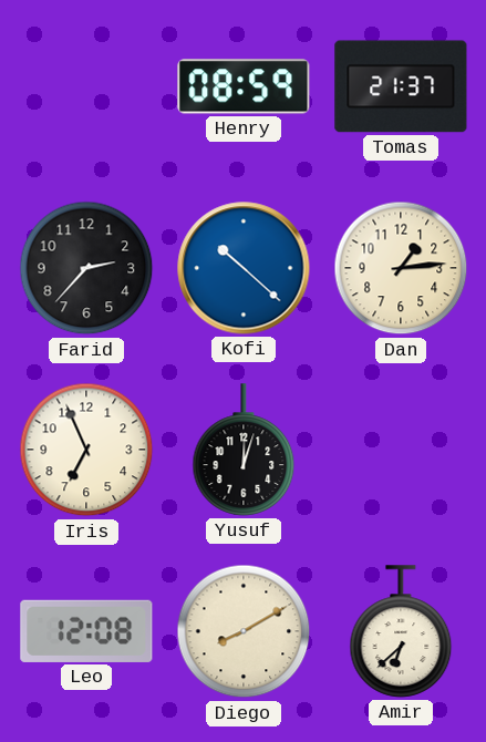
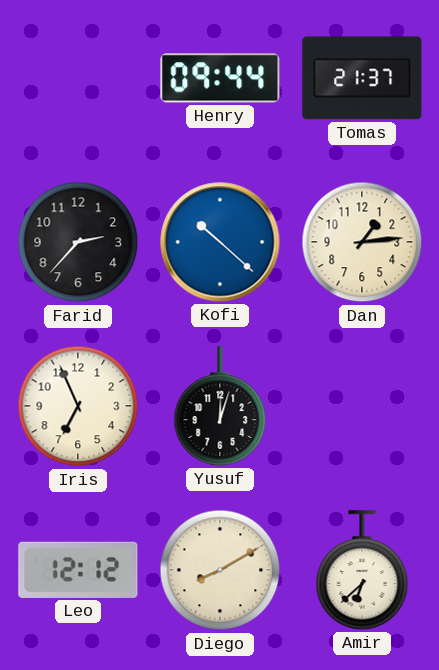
Henry: 08:59 -> 09:44
Leo: 12:08 -> 12:12
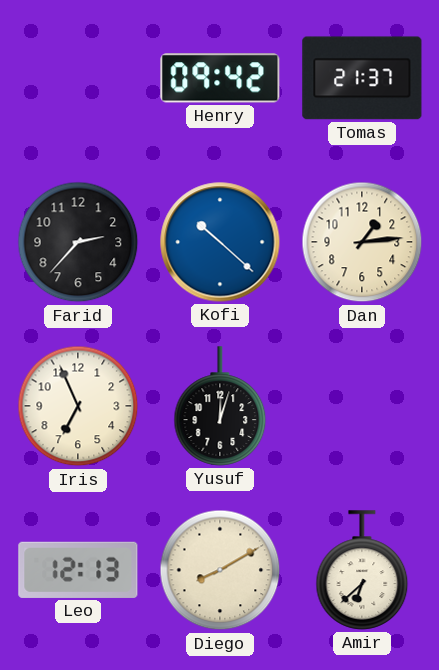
Henry: 09:44 -> 09:42
Leo: 12:12 -> 12:13
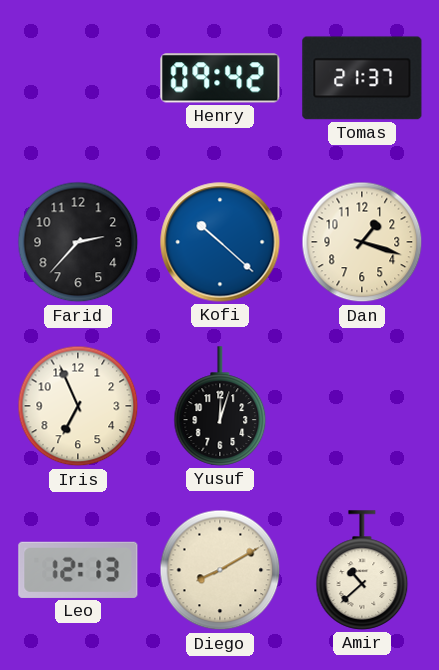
Dan: 1:14 -> 1:18
Amir: 6:38 -> 10:38
